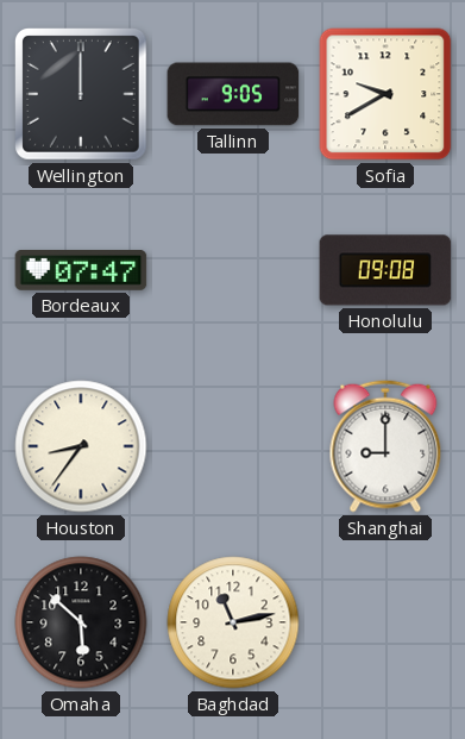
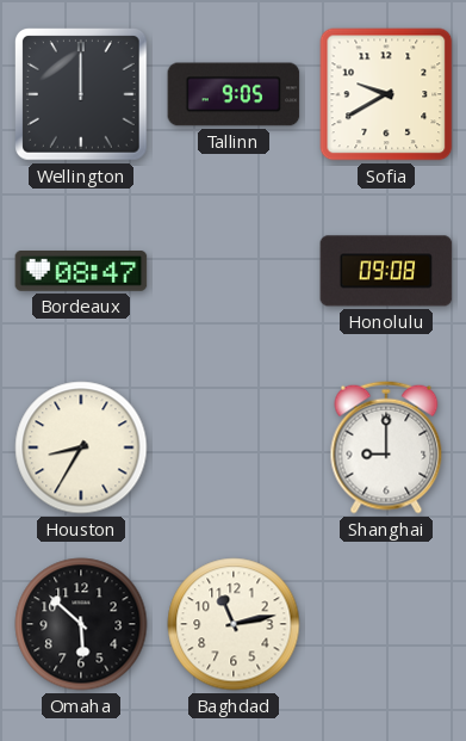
Bordeaux: 07:47 -> 08:47
Houston: 8:36 -> 8:35
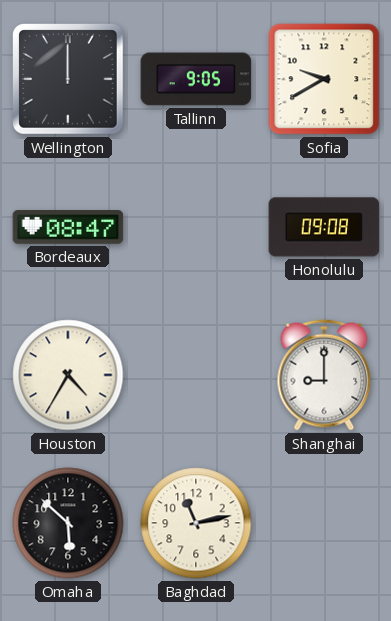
Houston: 8:35 -> 4:35
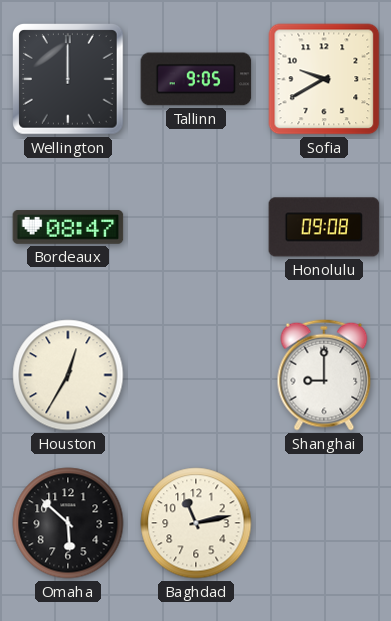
Houston: 4:35 -> 12:35
